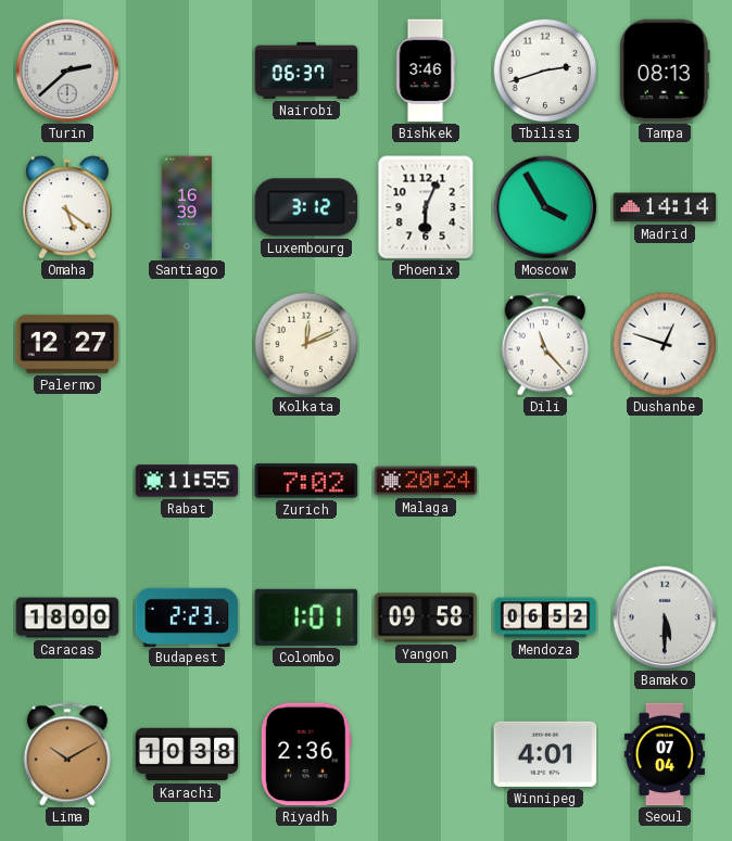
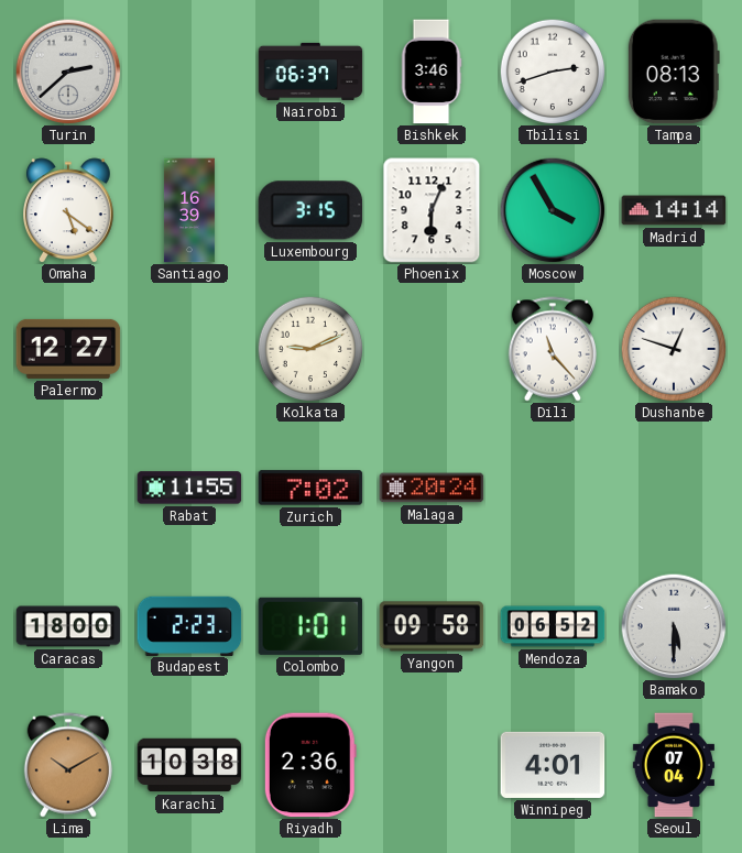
Luxembourg: 3:12 -> 3:15
Kolkata: 12:11 -> 9:11
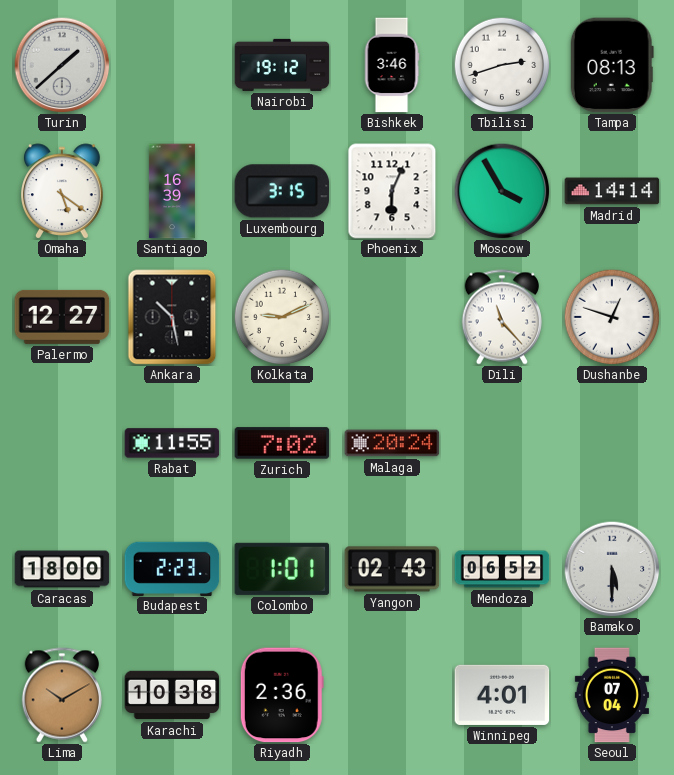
Turin: 2:38 -> 1:38
Nairobi: 06:37 -> 19:12
Ankara: none -> 10:28
Yangon: 09:58 -> 02:43
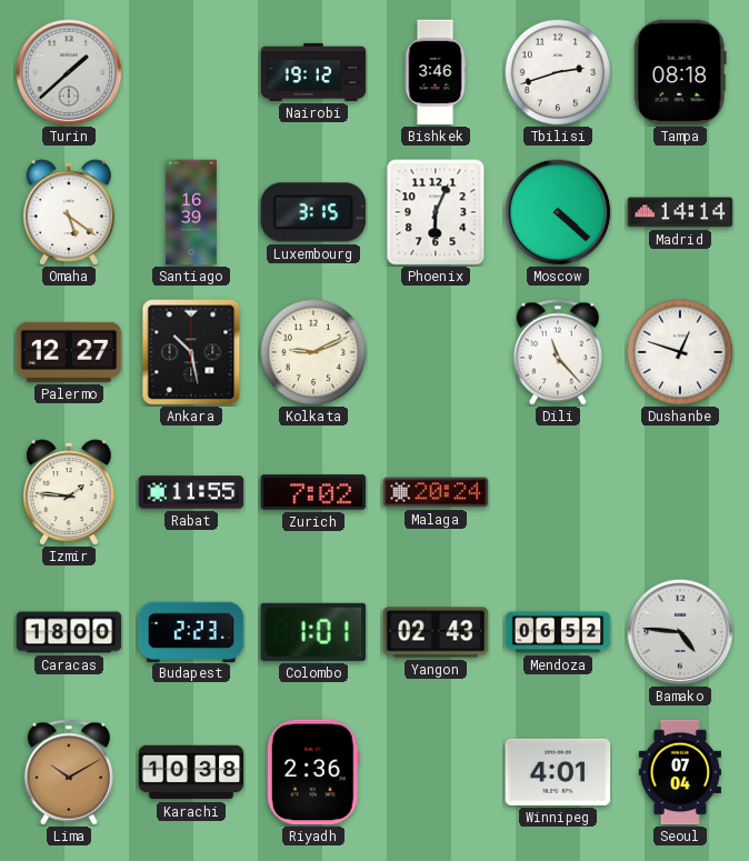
Tampa: 08:13 -> 08:18
Moscow: 3:55 -> 4:22
Izmir: none -> 1:46
Bamako: 5:30 -> 4:46
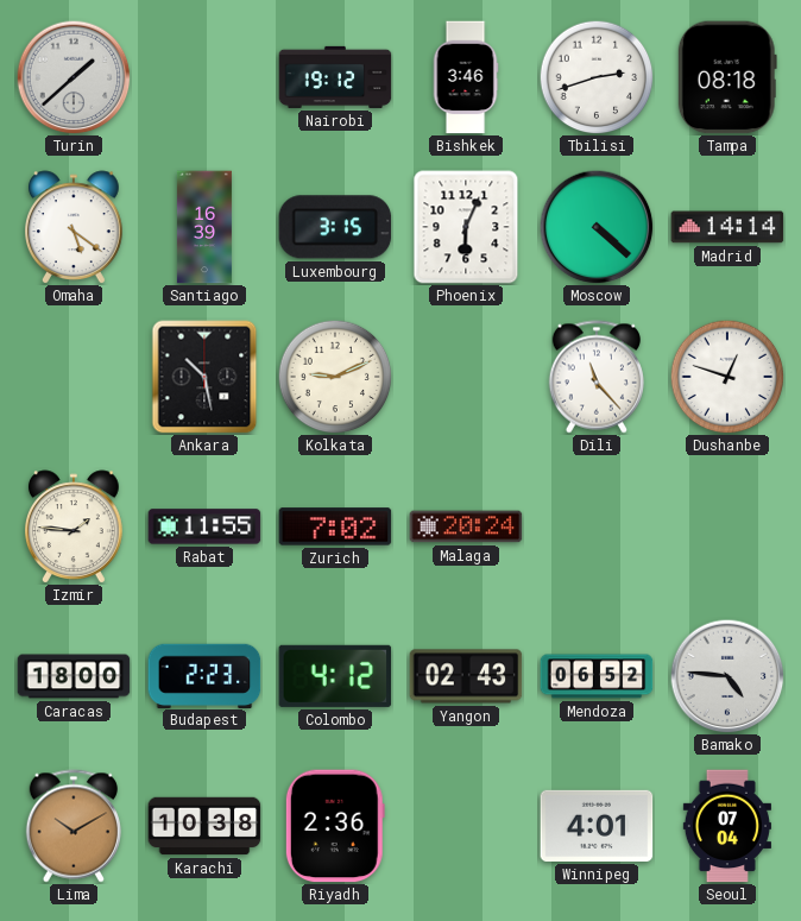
Palermo: 12:27 -> none
Colombo: 1:01 -> 4:12
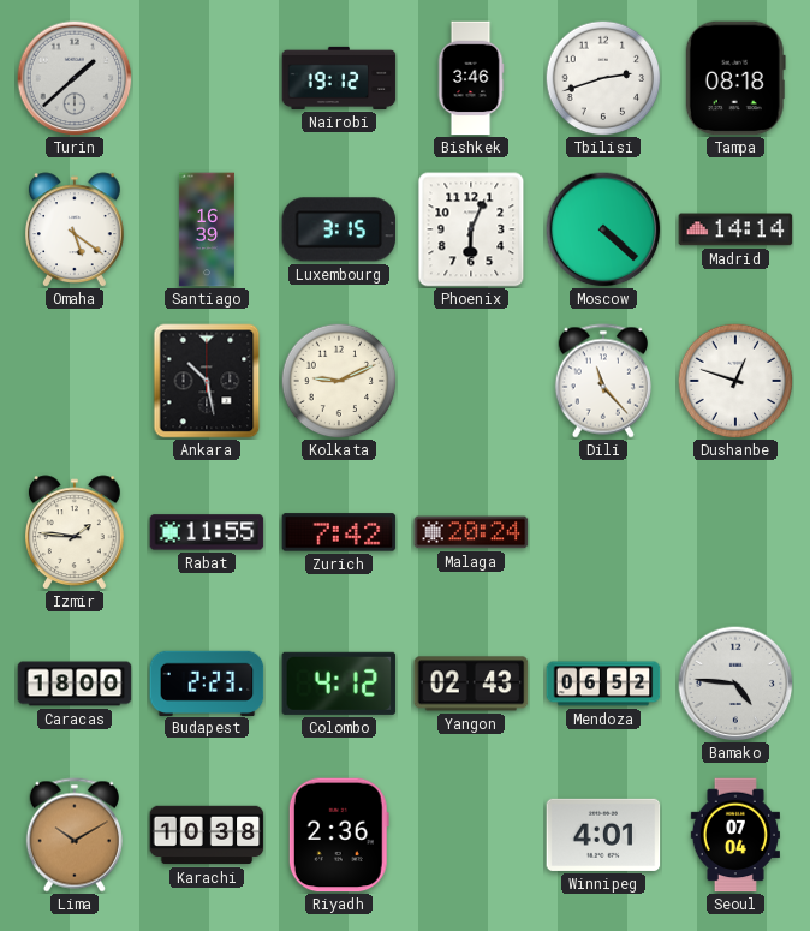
Zurich: 7:02 -> 7:42
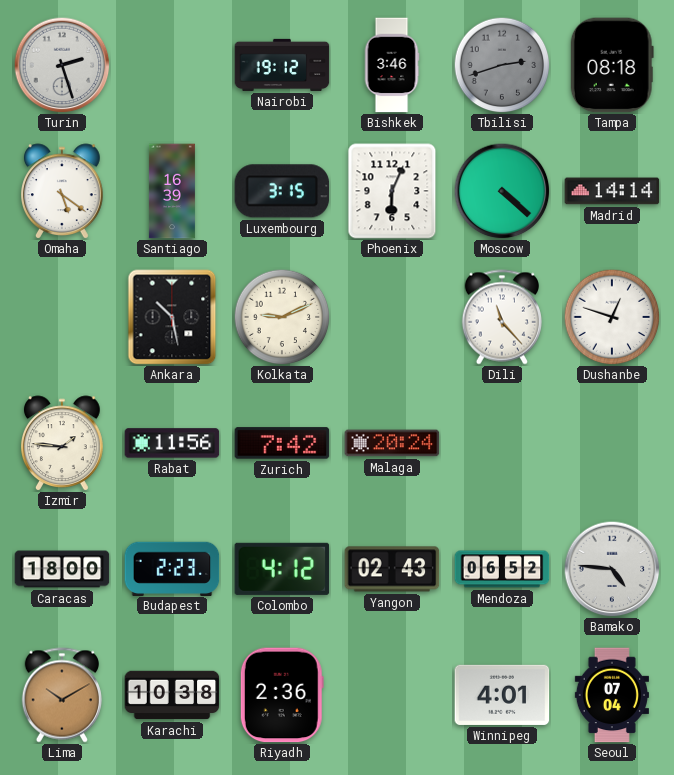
Turin: 1:38 -> 2:27
Tbilisi dial: white -> grey
Rabat: 11:55 -> 11:56
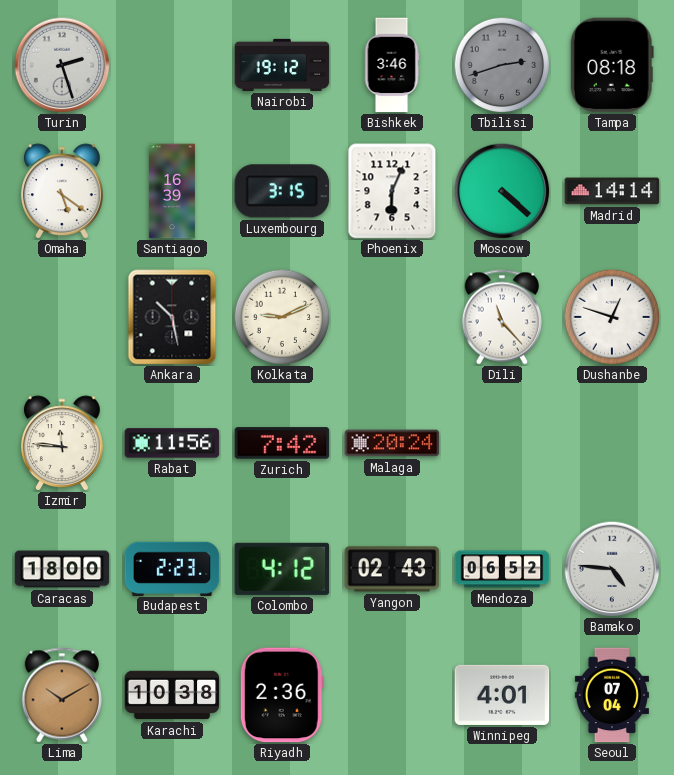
Izmir: 1:46 -> 11:46
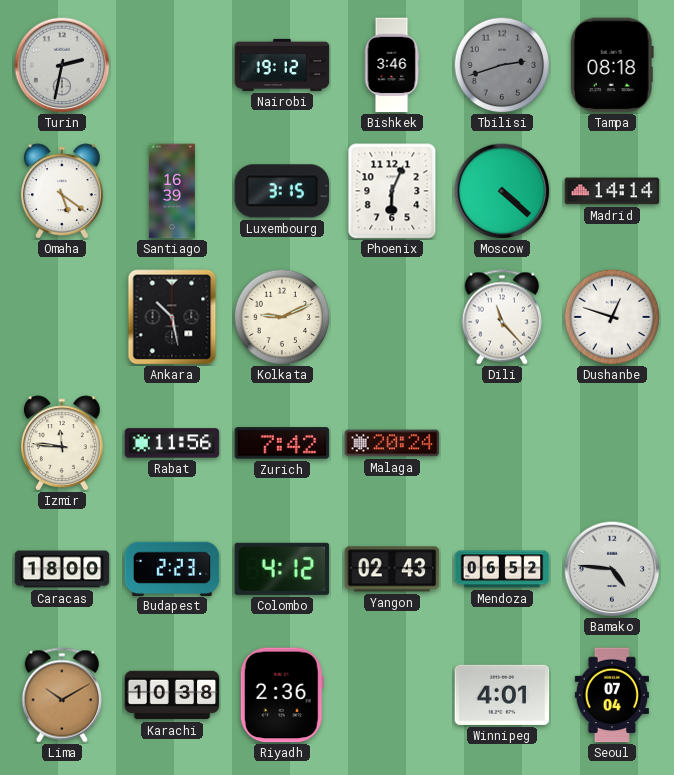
Turin: 2:27 -> 2:32
